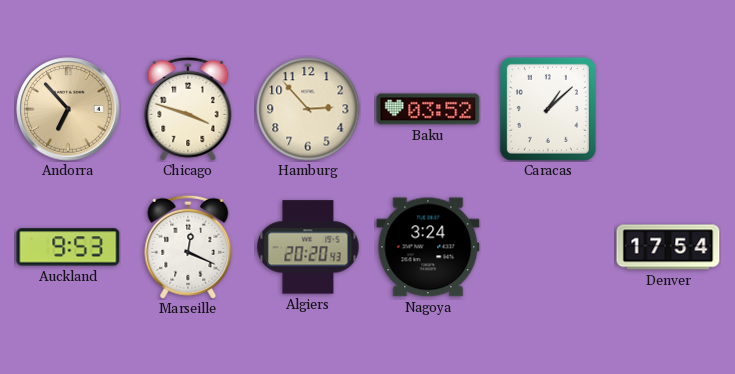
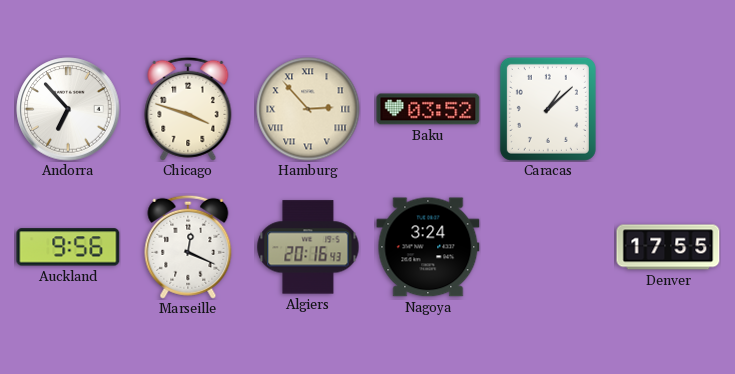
Andorra dial: champagne -> white
Hamburg numerals: Arabic -> Roman
Auckland: 9:53 -> 9:56
Algiers: 20:20 -> 20:16
Denver: 17:54 -> 17:55
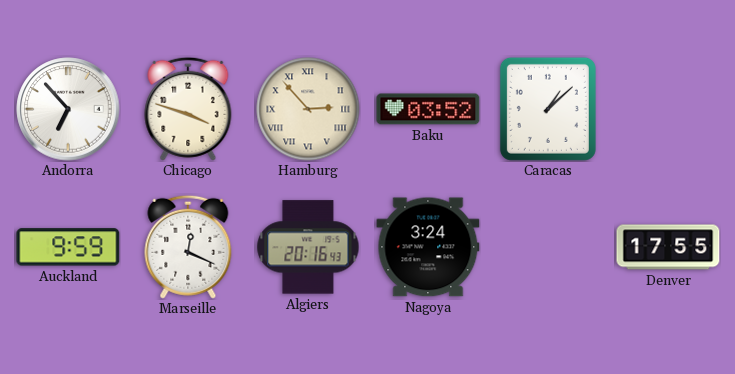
Auckland: 9:56 -> 9:59
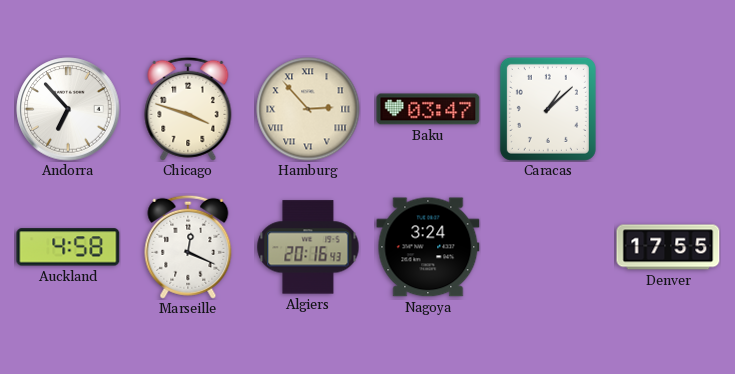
Baku: 03:52 -> 03:47
Auckland: 9:59 -> 4:58
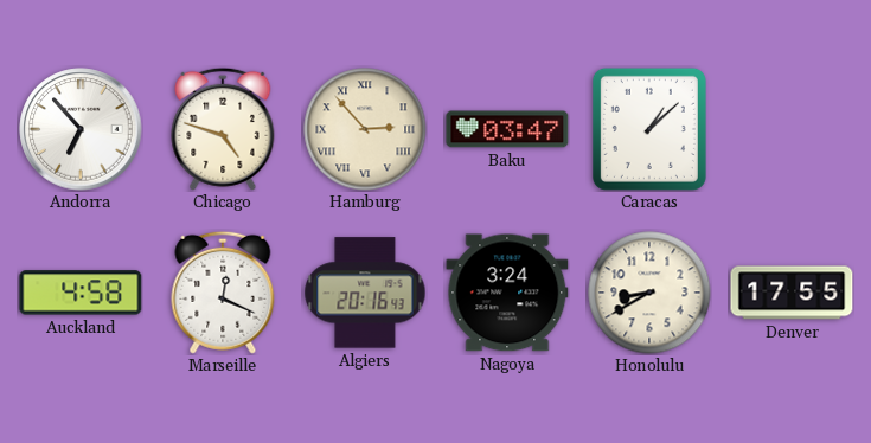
Chicago: 3:48 -> 4:48
Honolulu: none -> 8:40
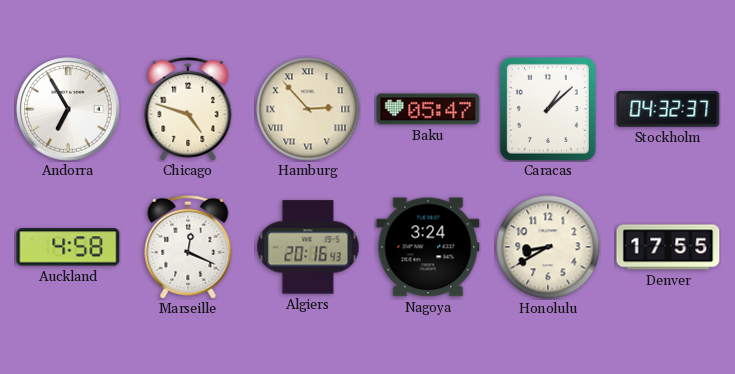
Andorra: 6:53 -> 6:55
Baku: 03:47 -> 05:47
Stockholm: none -> 04:32
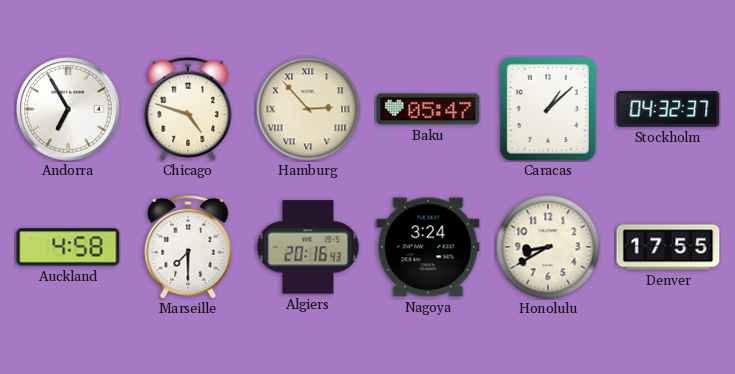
Marseille: 12:19 -> 7:30
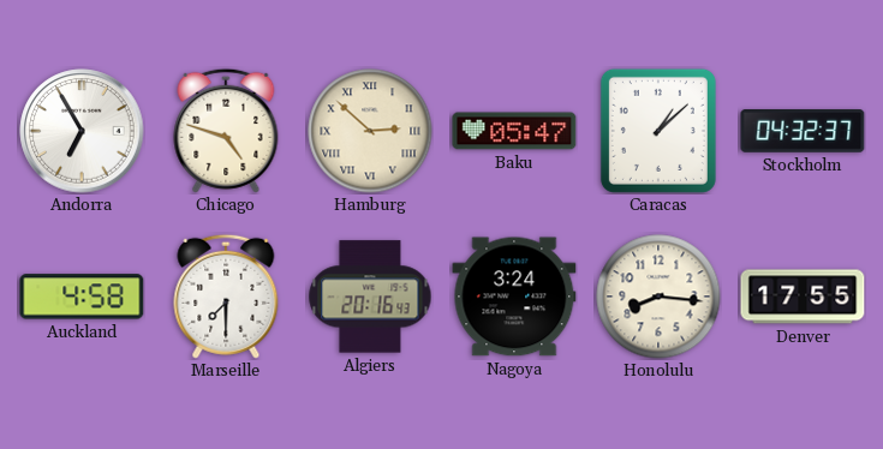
Hamburg: 2:53 -> 2:52
Honolulu: 8:40 -> 8:16
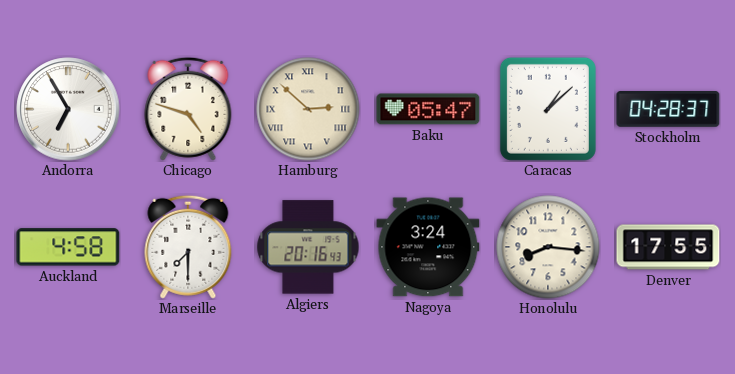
Stockholm: 04:32 -> 04:28
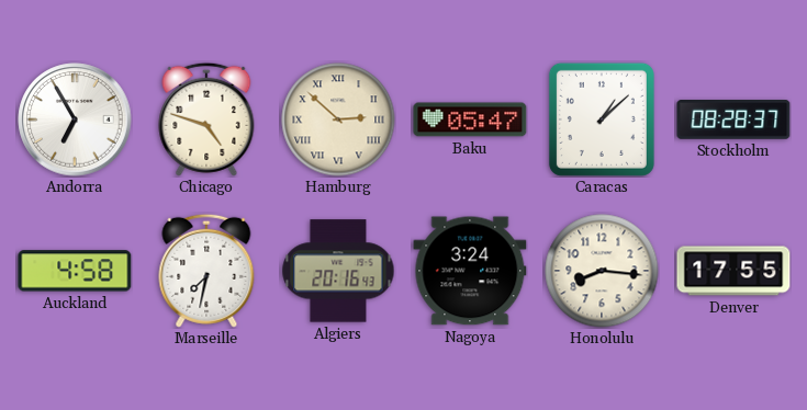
Stockholm: 04:28 -> 08:28
Marseille: 7:30 -> 7:32
